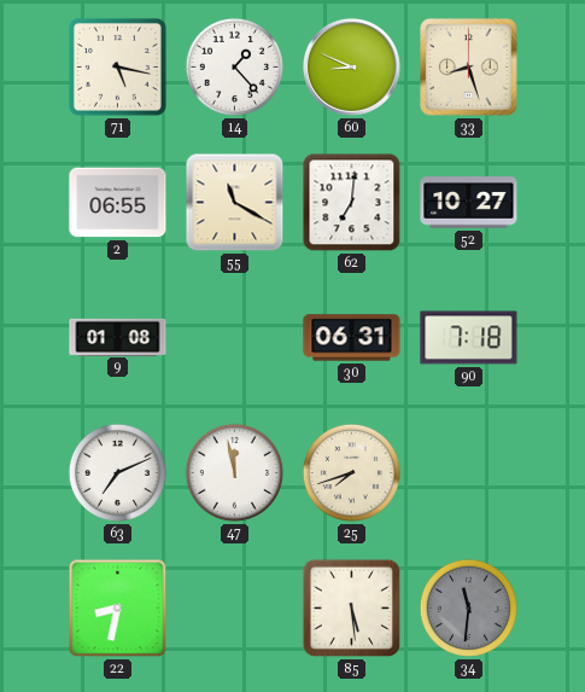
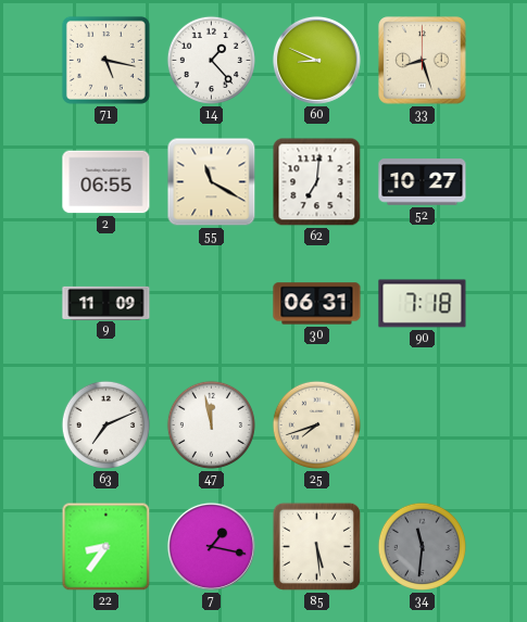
9: 01:08 -> 11:09
22: 8:32 -> 8:36
7: none -> 1:17
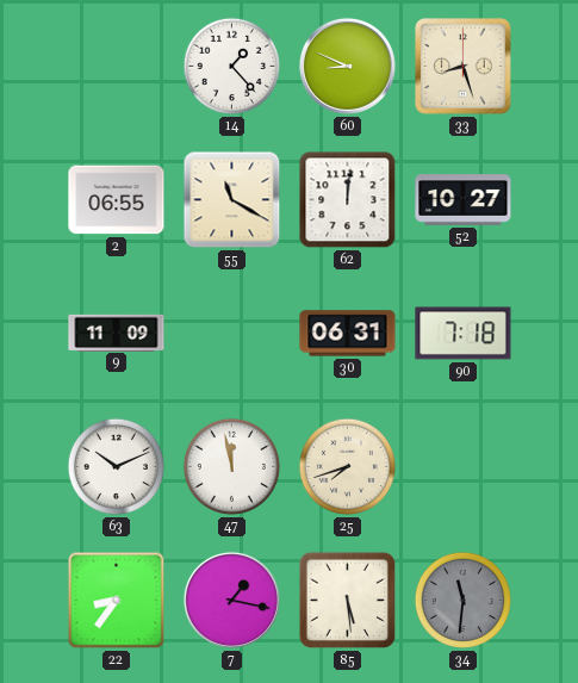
71: 5:17 -> none
62: 7:01 -> 12:01
63: 7:11 -> 10:11
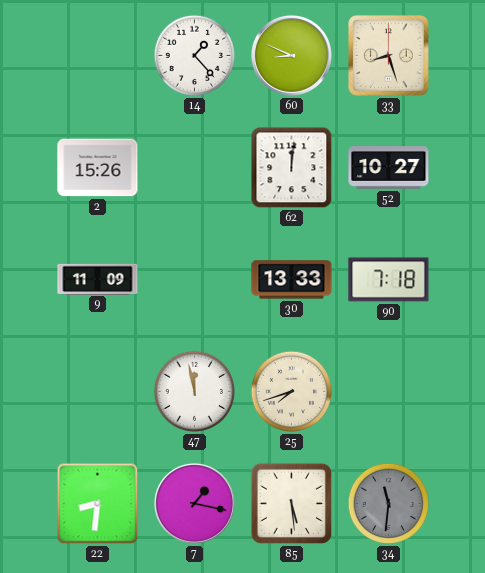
2: 06:55 -> 15:26
55: 11:20 -> none
30: 06:31 -> 13:33
63: 10:11 -> none
22: 8:36 -> 8:31
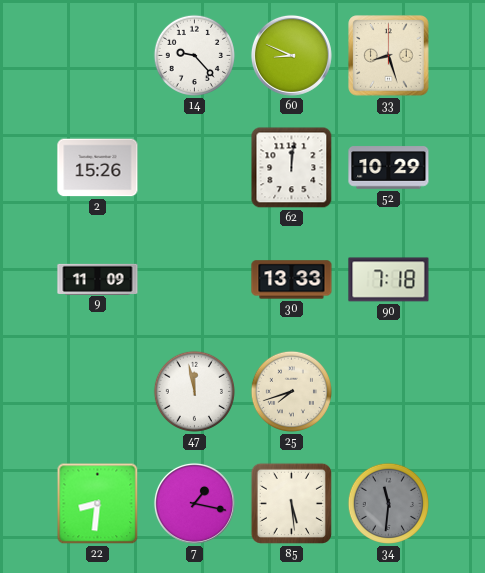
14: 1:23 -> 9:23
52: 10:27 -> 10:29
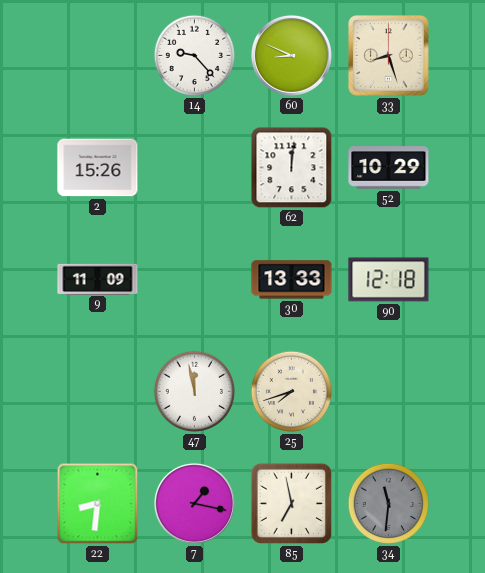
90: 7:18 -> 12:18
85: 5:29 -> 6:58
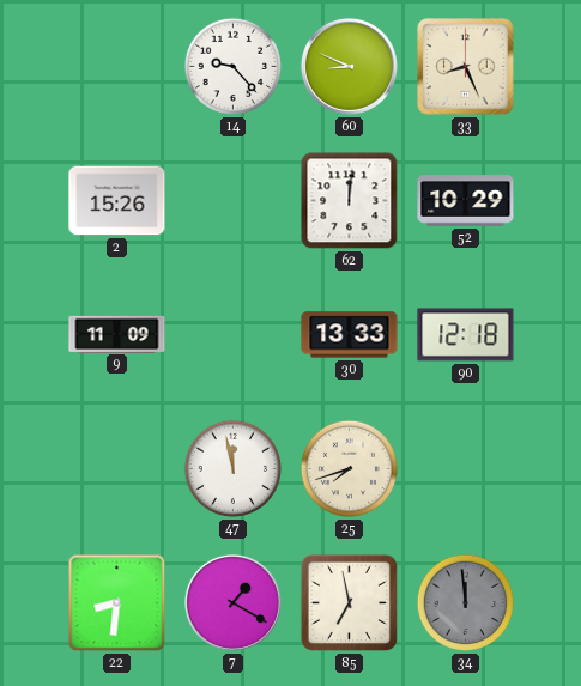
33: 8:27 -> 8:26
7: 1:17 -> 1:20
34: 11:31 -> 11:59
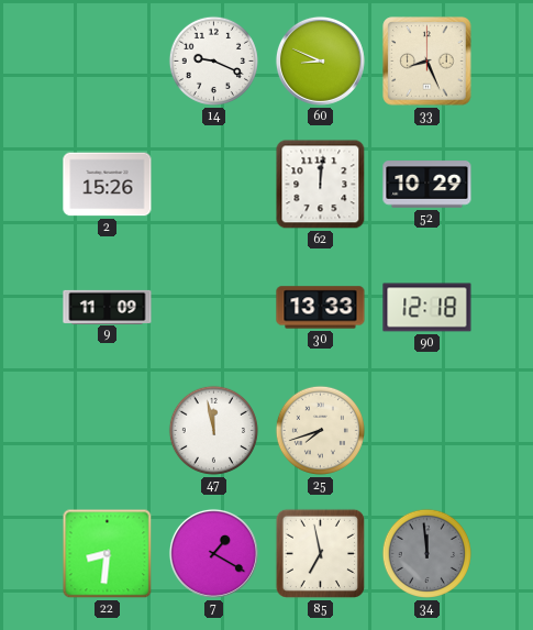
14: 9:23 -> 9:19
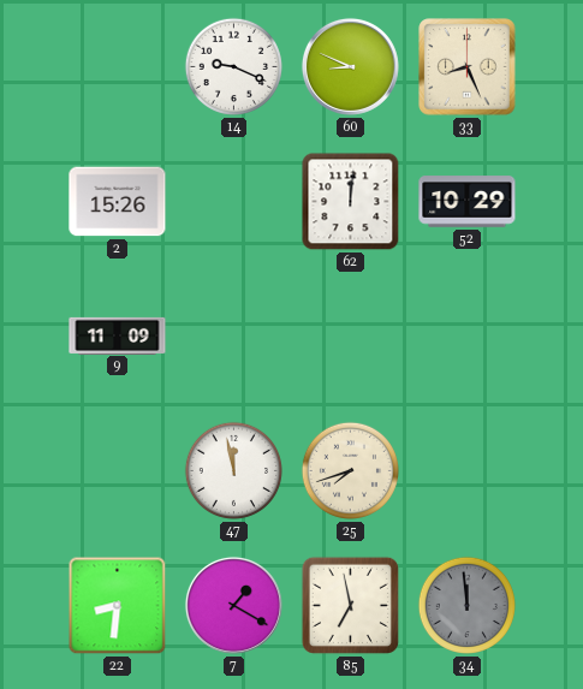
30: 13:33 -> none
90: 12:18 -> none
